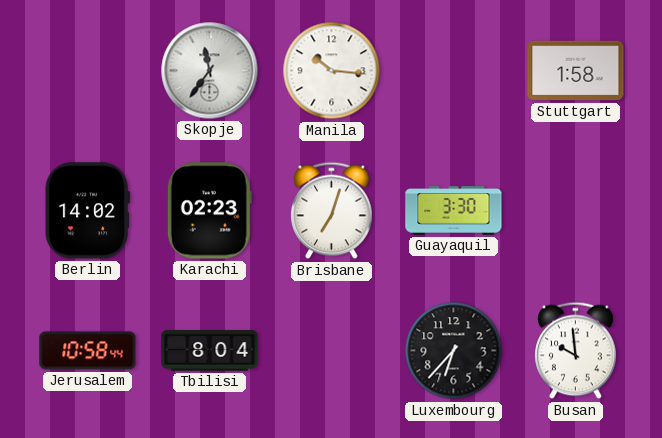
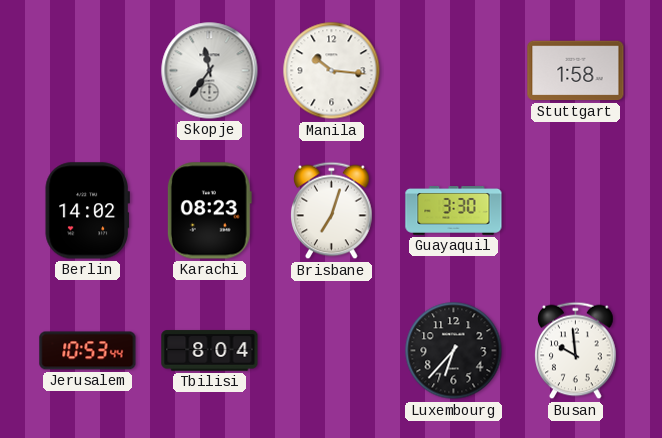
Karachi: 02:23 -> 08:23
Jerusalem: 10:58 -> 10:53
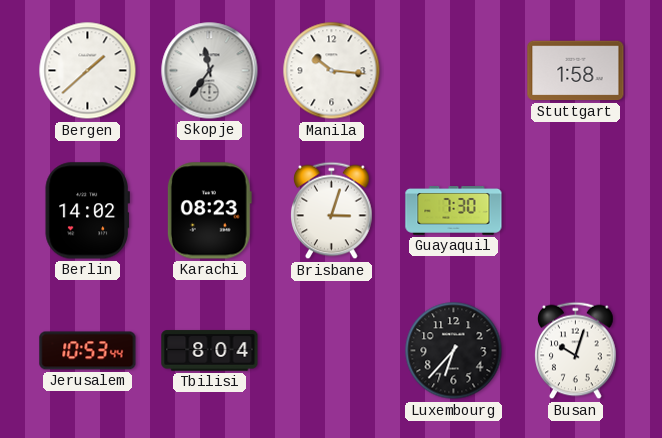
Bergen: none -> 1:38
Brisbane: 7:03 -> 3:03
Guayaquil: 3:30 -> 7:30
Busan: 9:59 -> 10:03
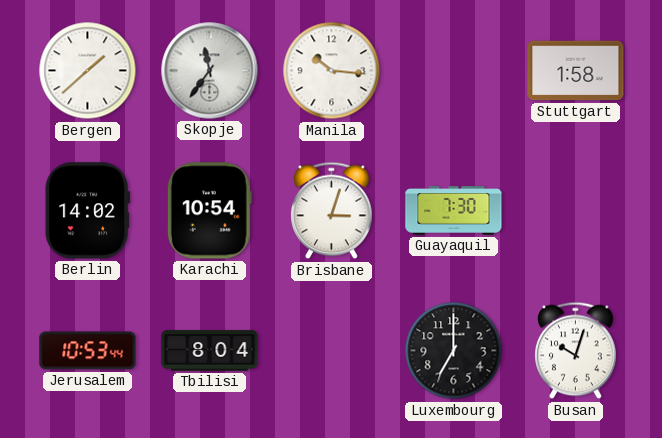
Karachi: 08:23 -> 10:54
Luxembourg: 6:37 -> 7:00
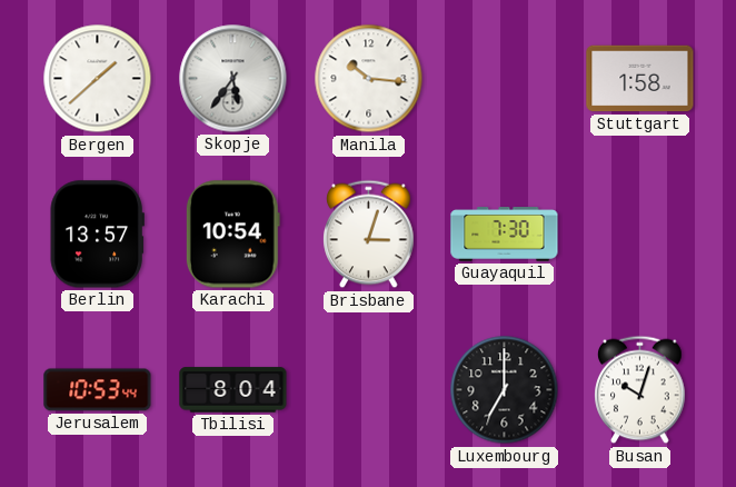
Skopje: 11:36 -> 5:36
Berlin: 14:02 -> 13:57
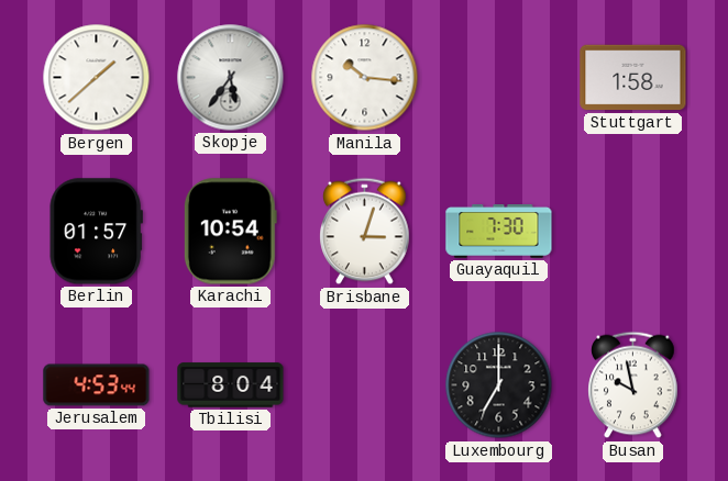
Berlin: 13:57 -> 01:57
Jerusalem: 10:53 -> 4:53
Busan: 10:03 -> 9:58
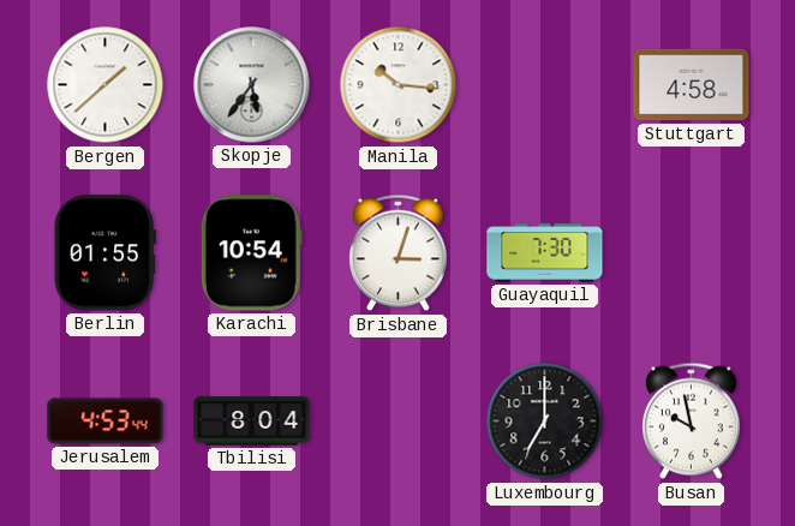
Stuttgart: 1:58 -> 4:58
Berlin: 01:57 -> 01:55
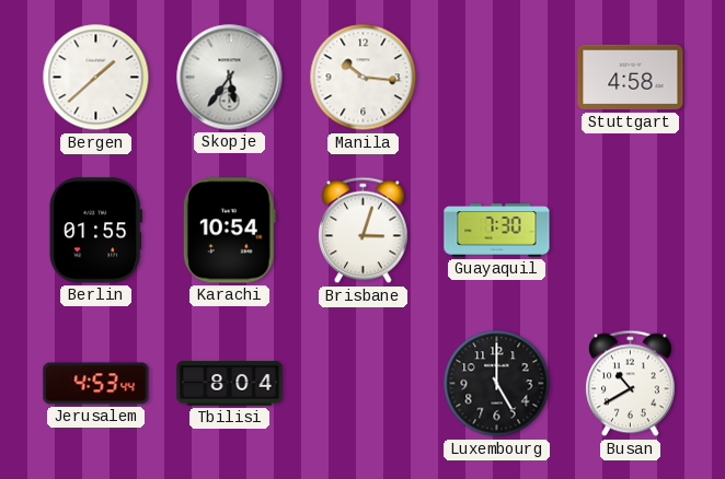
Luxembourg: 7:00 -> 5:00
Busan: 9:58 -> 10:40
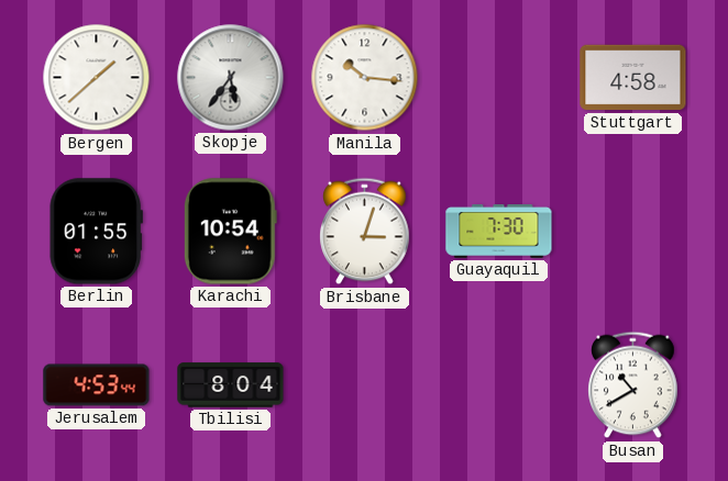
Luxembourg: 5:00 -> none
